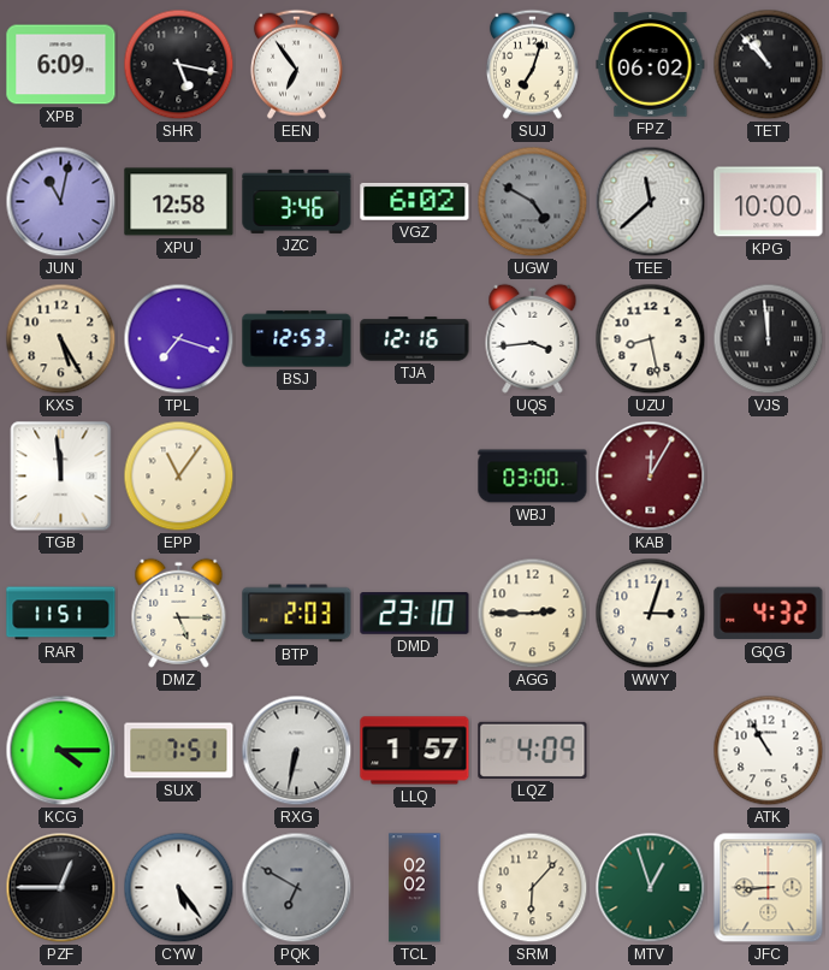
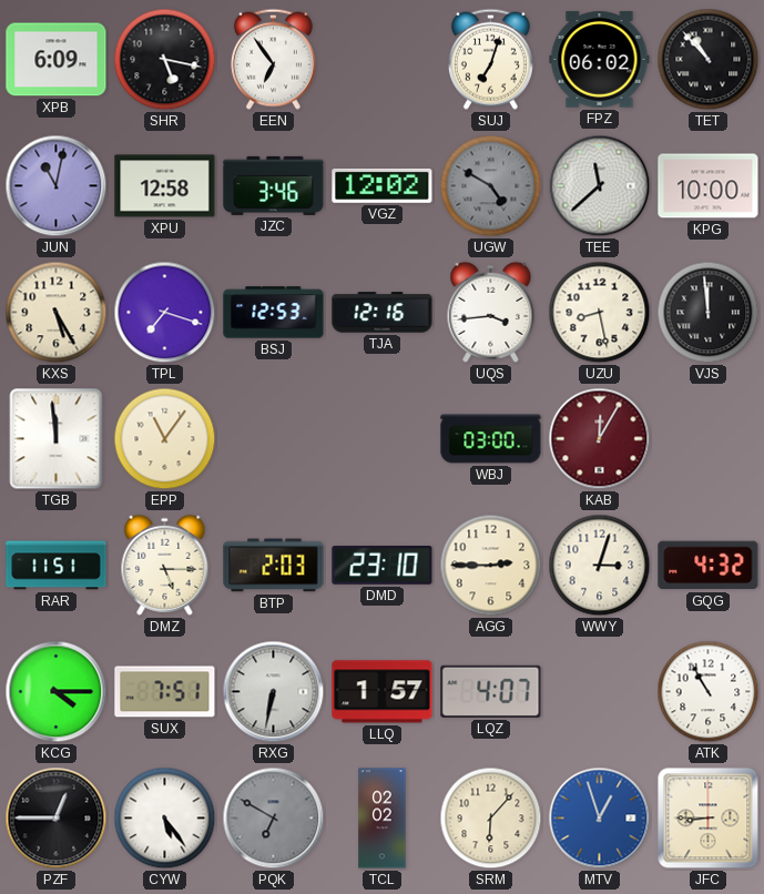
VGZ: 6:02 -> 12:02
LQZ: 4:09 -> 4:07
MTV dial: green -> blue
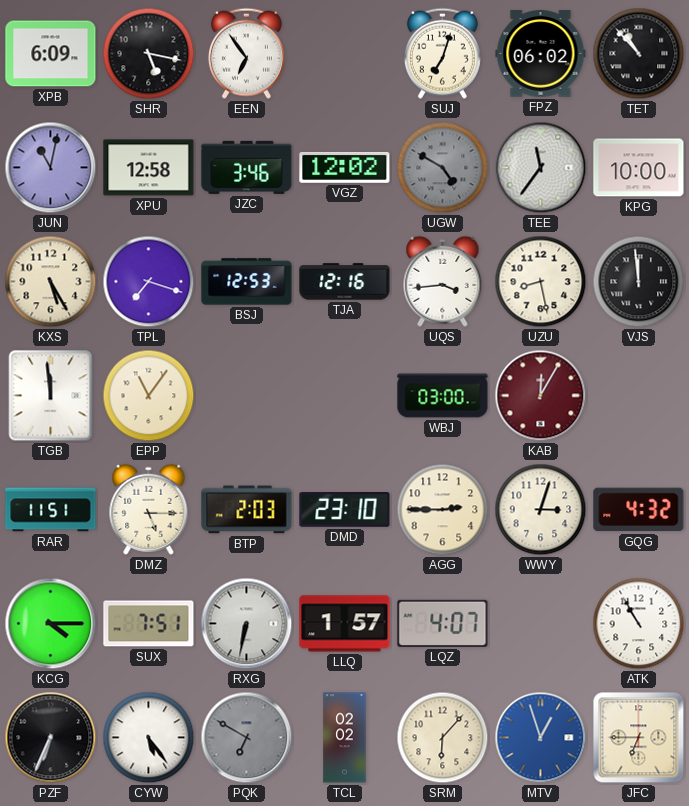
TEE: 11:38 -> 11:36
PZF: 12:45 -> 6:34
JFC: 8:45 -> 6:45
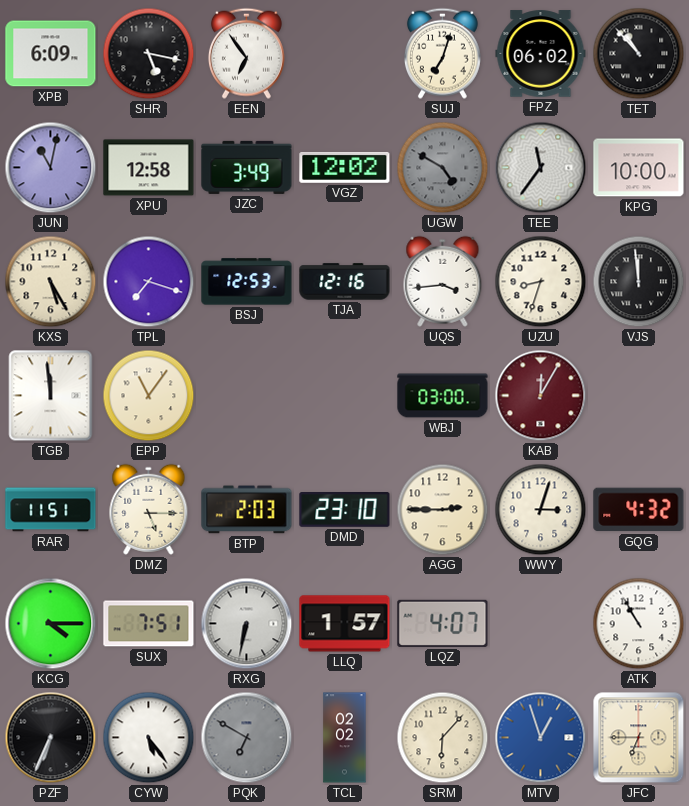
JZC: 3:46 -> 3:49
UZU: 8:28 -> 8:33
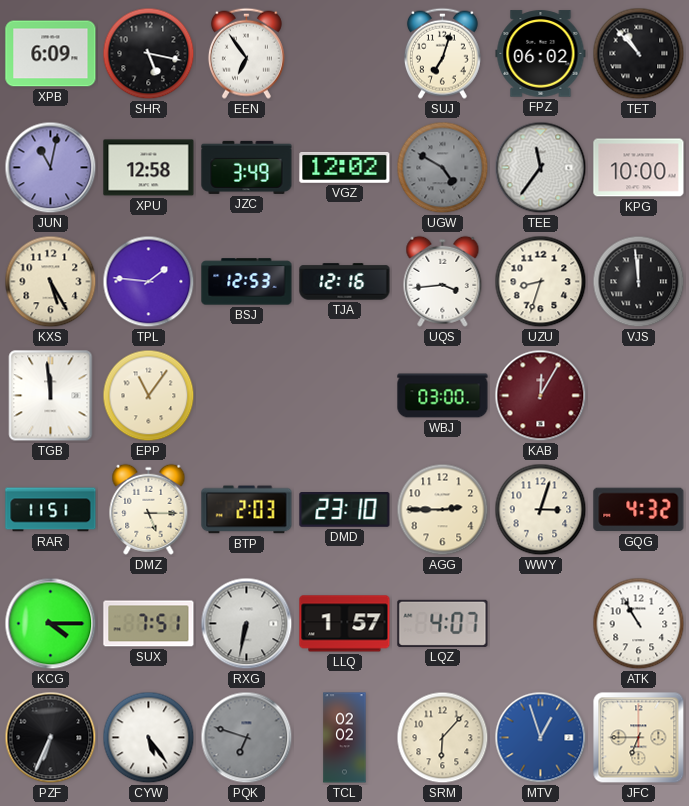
TPL: 7:18 -> 1:46
PQK: 6:50 -> 6:48
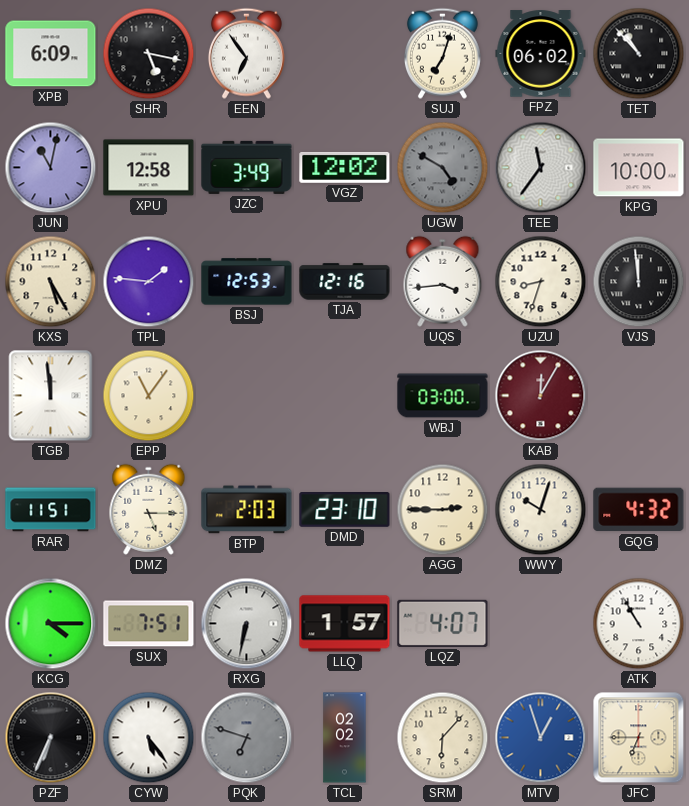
WWY: 3:03 -> 10:03
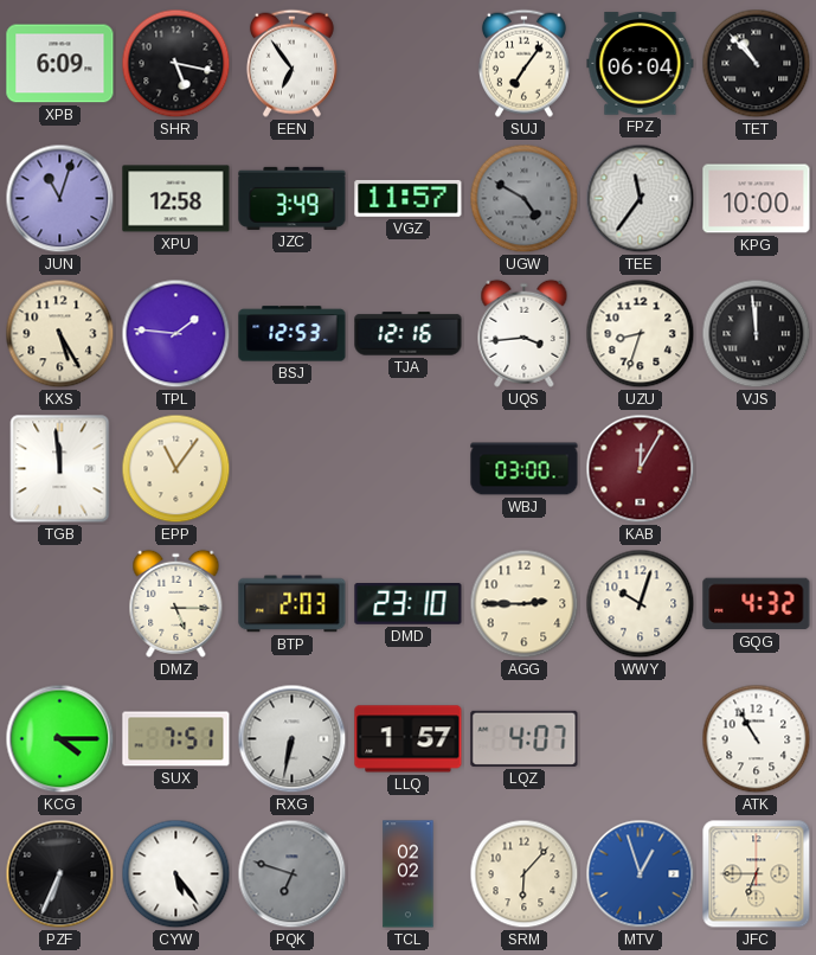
SUJ: 7:03 -> 7:06
FPZ: 06:02 -> 06:04
JUN: 11:02 -> 11:03
VGZ: 12:02 -> 11:57
RAR: 11:51 -> none
